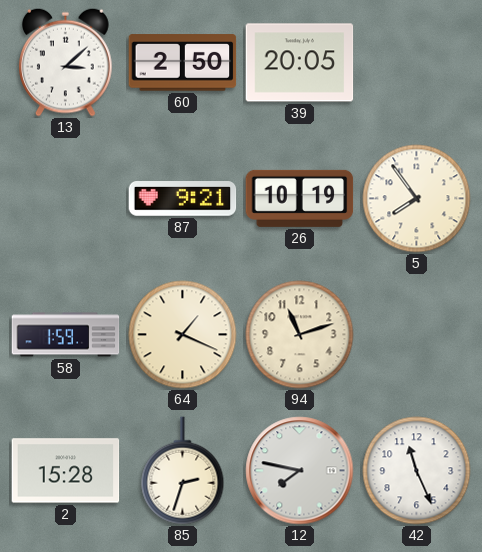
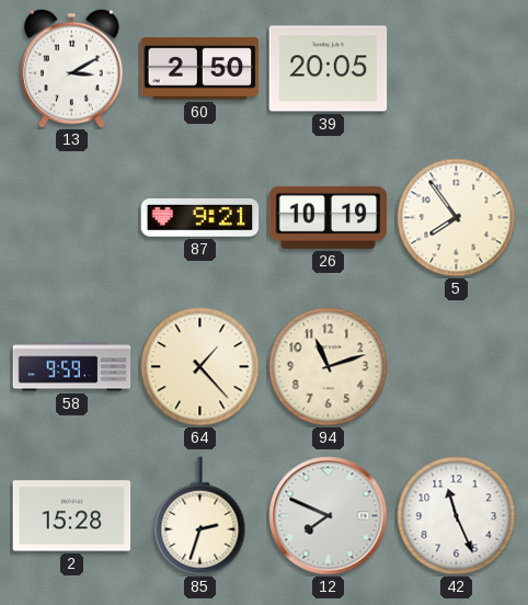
13: 3:08 -> 3:10
58: 1:59 -> 9:59
64: 1:19 -> 1:23
12: 7:47 -> 7:49
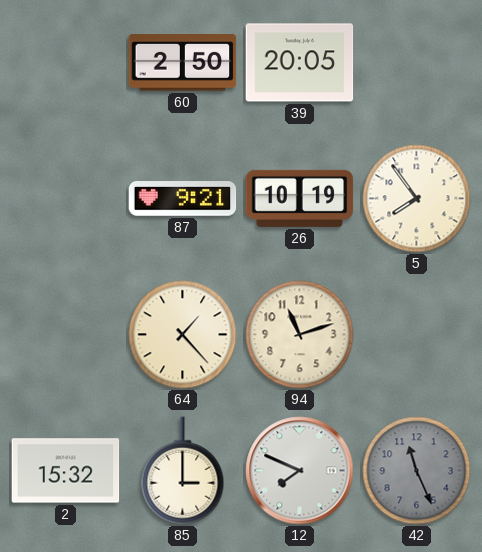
13: 3:10 -> none
58: 9:59 -> none
2: 15:28 -> 15:32
85: 2:33 -> 3:00
42 dial: white -> grey
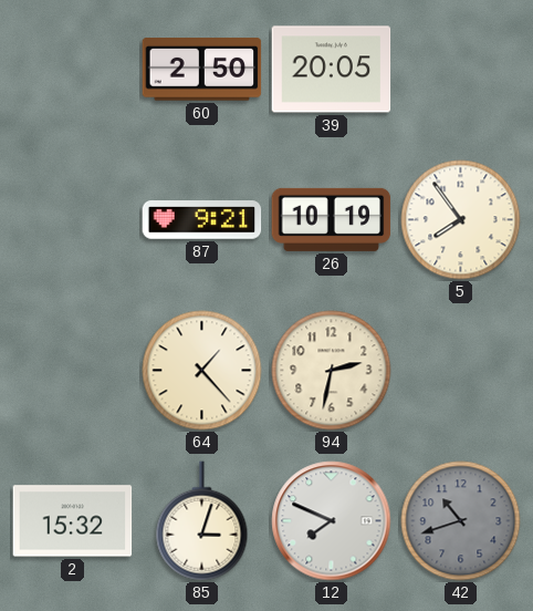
94: 11:12 -> 2:32
85: 3:00 -> 3:03
42: 11:26 -> 10:42
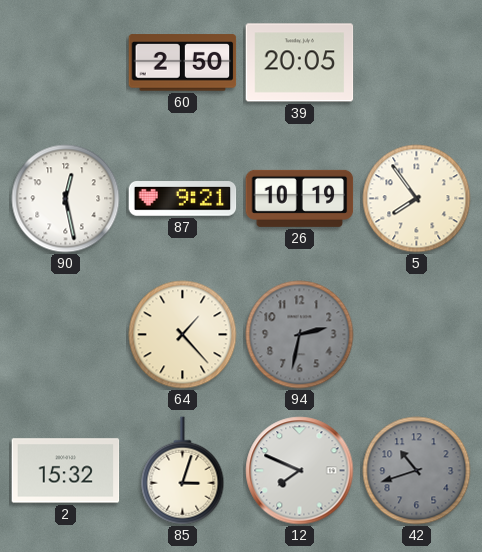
90: none -> 12:28
94 dial: cream -> grey
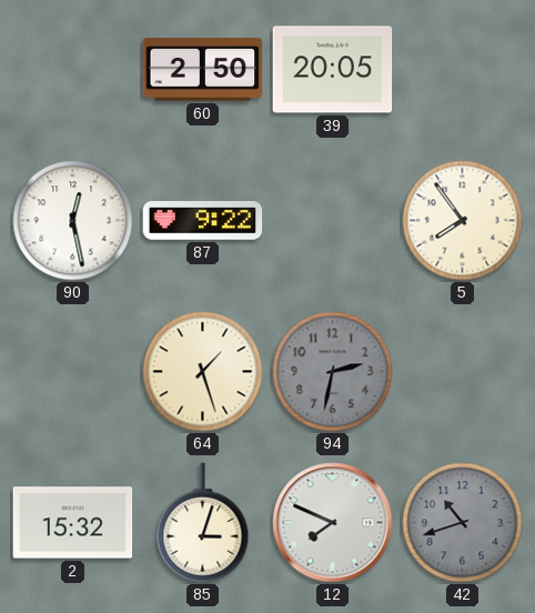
87: 9:21 -> 9:22
26: 10:19 -> none
64: 1:23 -> 1:27
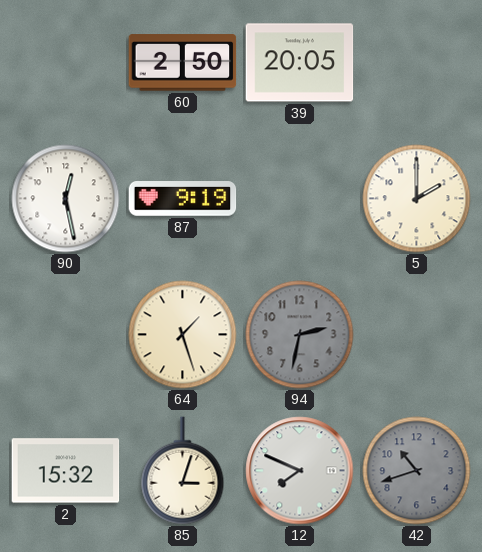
87: 9:22 -> 9:19
5: 7:54 -> 2:00
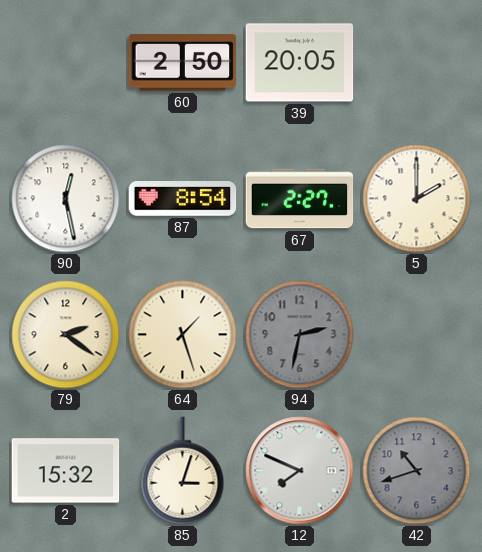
87: 9:19 -> 8:54
67: none -> 2:27
79: none -> 2:21
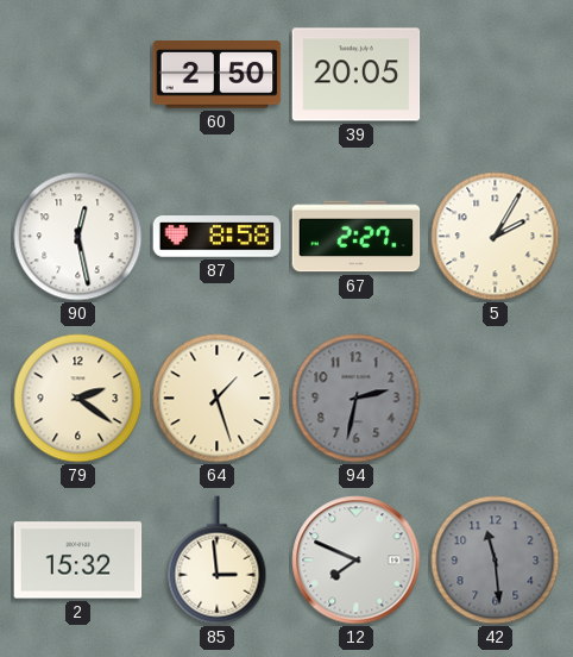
87: 8:54 -> 8:58
5: 2:00 -> 2:05
85: 3:03 -> 2:59
42: 10:42 -> 11:29
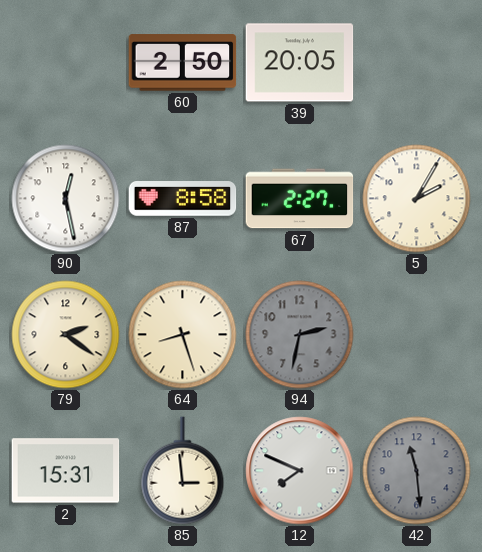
64: 1:27 -> 8:27
2: 15:32 -> 15:31
